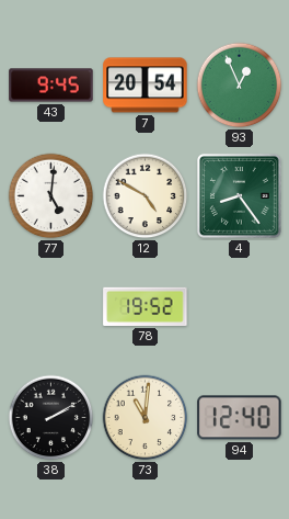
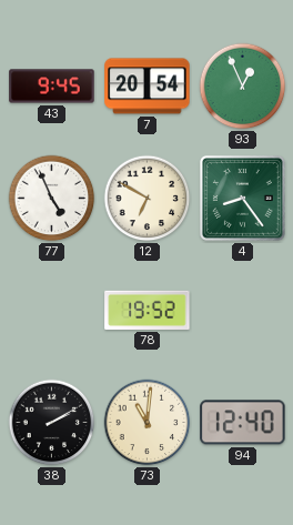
77: 5:01 -> 4:56
12: 4:50 -> 6:50
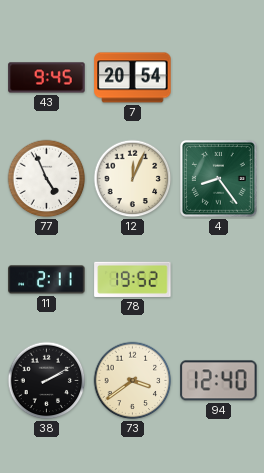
93: 12:56 -> none
12: 6:50 -> 12:04
11: none -> 2:11
73: 11:01 -> 3:39
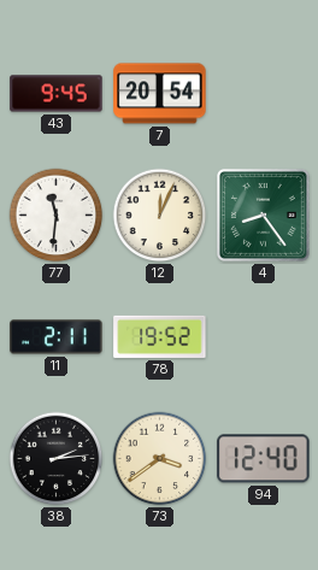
77: 4:56 -> 11:31
38: 2:10 -> 2:14
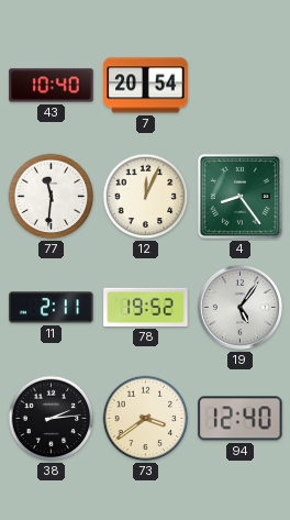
43: 9:45 -> 10:40
19: none -> 5:06
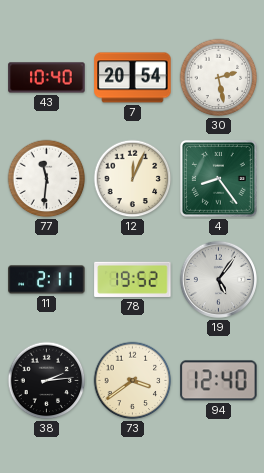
30: none -> 2:28
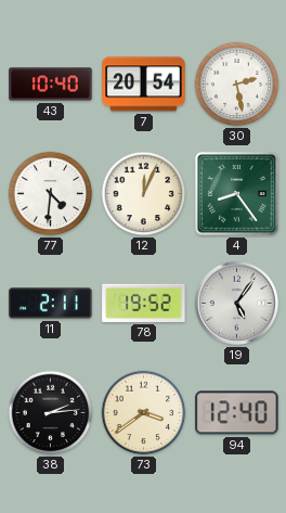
77: 11:31 -> 4:31
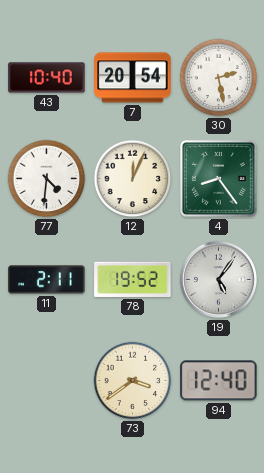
38: 2:14 -> none
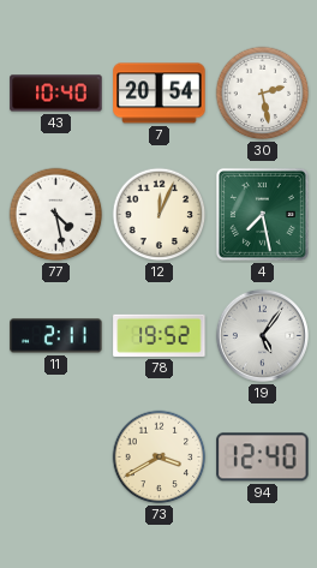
77: 4:31 -> 4:28
4: 8:24 -> 7:28
73: 3:39 -> 3:40
